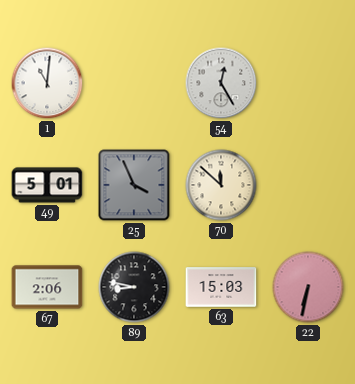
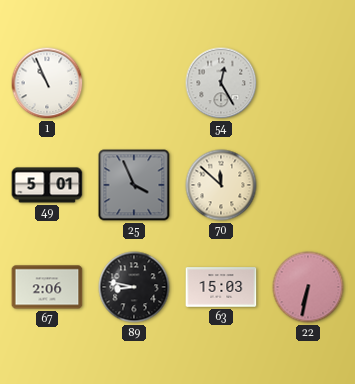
1: 11:01 -> 10:56
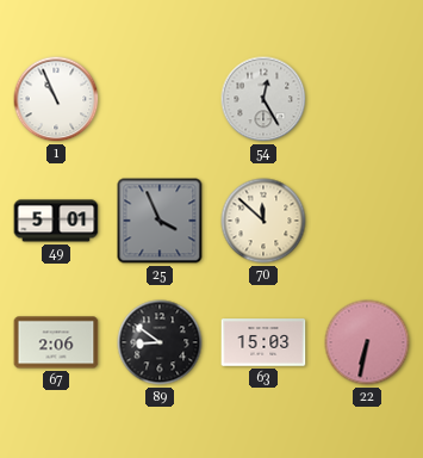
89: 8:47 -> 8:51
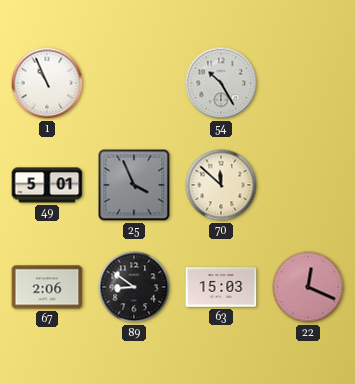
54: 12:25 -> 10:25
22: 6:32 -> 12:19
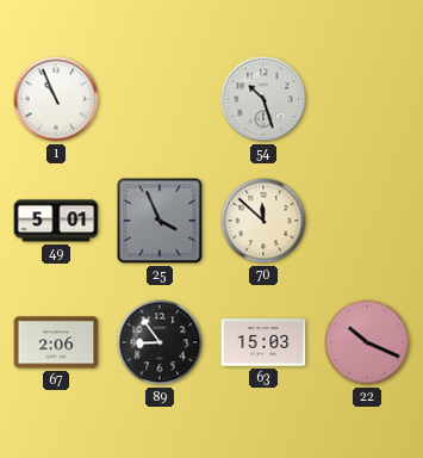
54: 10:25 -> 10:27
89: 8:51 -> 8:54
22: 12:19 -> 10:19
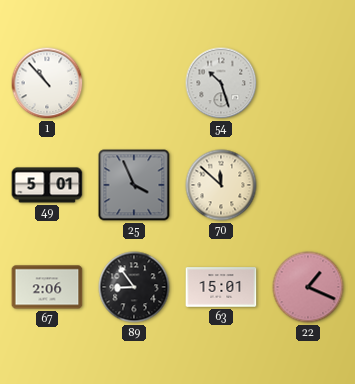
1: 10:56 -> 10:53
63: 15:03 -> 15:01
22: 10:19 -> 1:19
